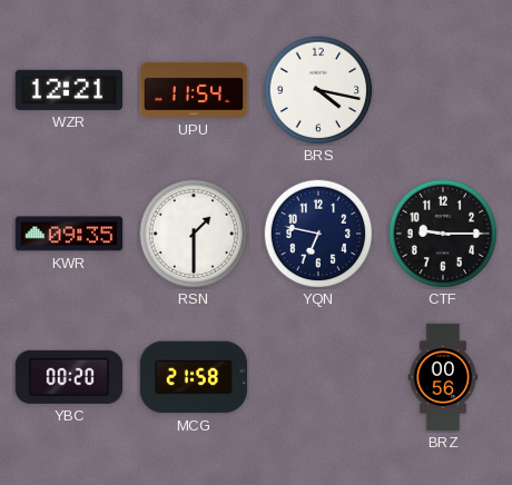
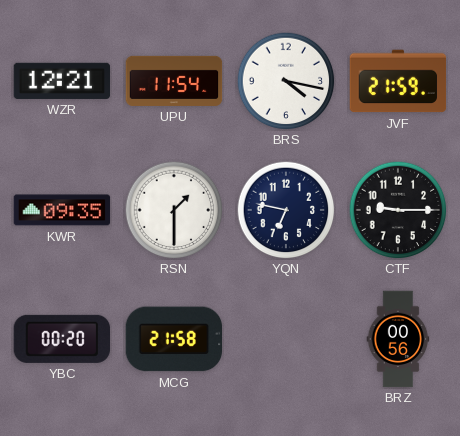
JVF: none -> 21:59
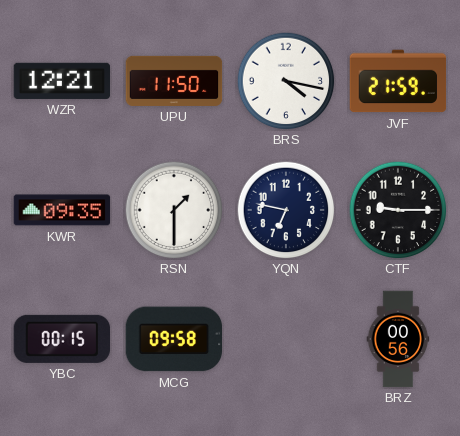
UPU: 11:54 -> 11:50
YBC: 00:20 -> 00:15
MCG: 21:58 -> 09:58
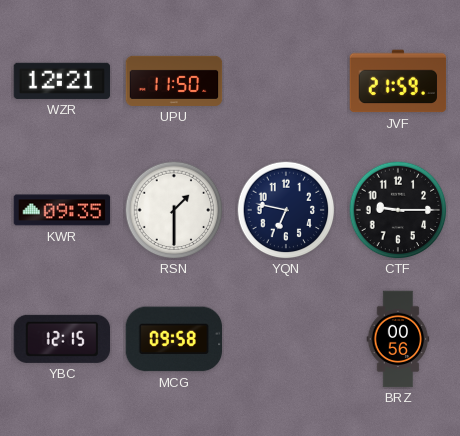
BRS: 4:17 -> none
YBC: 00:15 -> 12:15
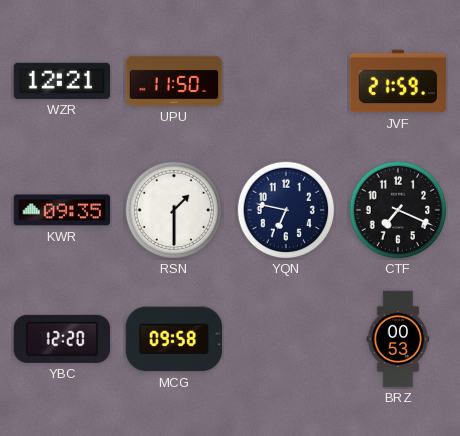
CTF: 9:15 -> 7:19
YBC: 12:15 -> 12:20
BRZ: 00:56 -> 00:53
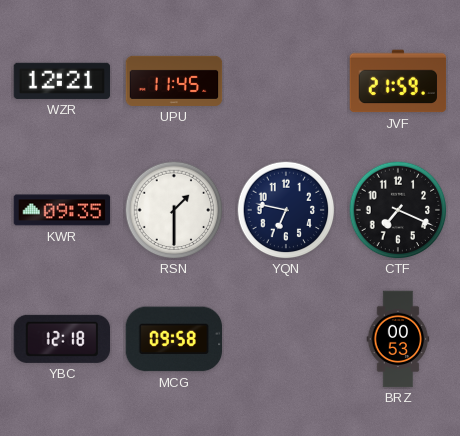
UPU: 11:50 -> 11:45
YBC: 12:20 -> 12:18
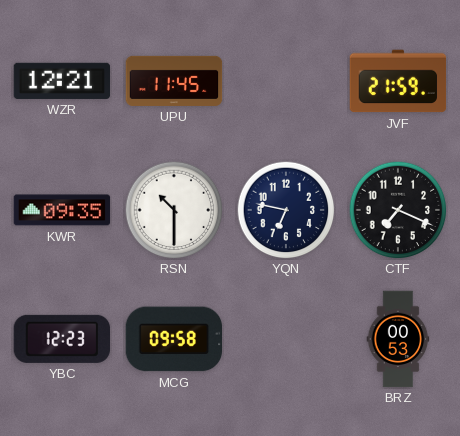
RSN: 1:30 -> 10:30
YBC: 12:18 -> 12:23
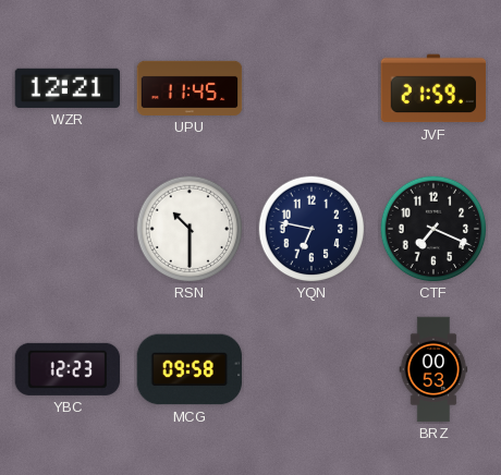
KWR: 09:35 -> none
